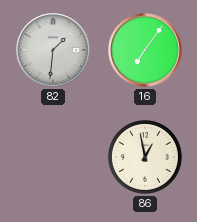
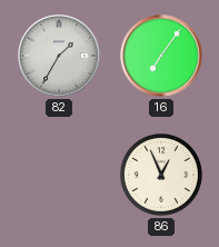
82: 1:31 -> 1:35
86: 12:58 -> 12:56
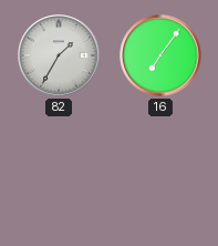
86: 12:56 -> none
